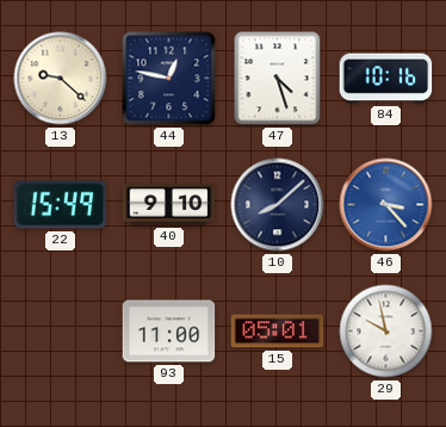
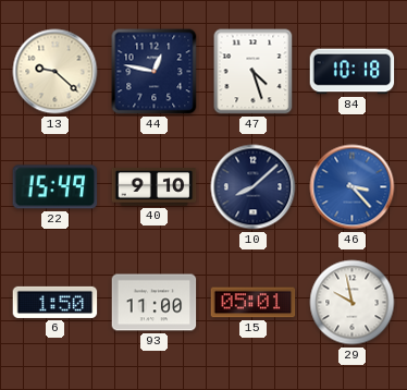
84: 10:16 -> 10:18
6: none -> 1:50
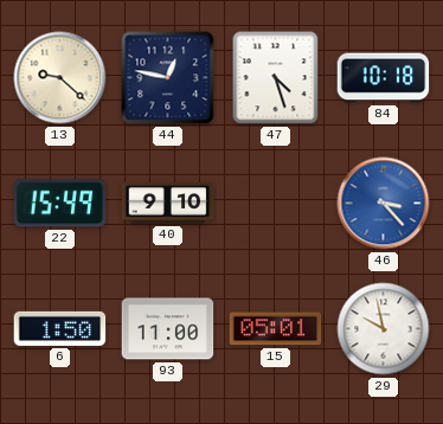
10: 8:08 -> none
